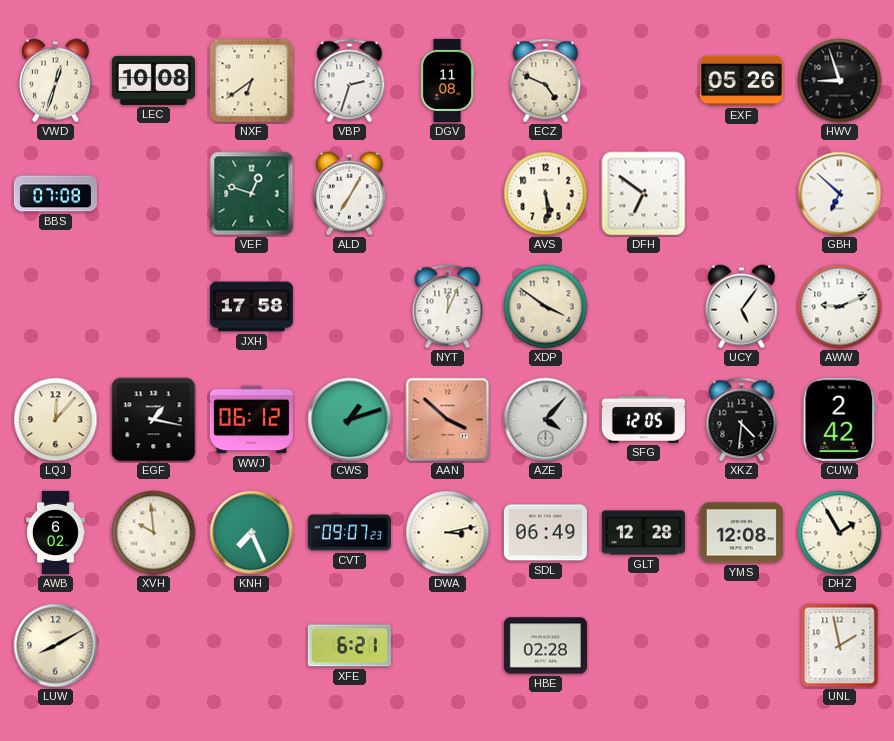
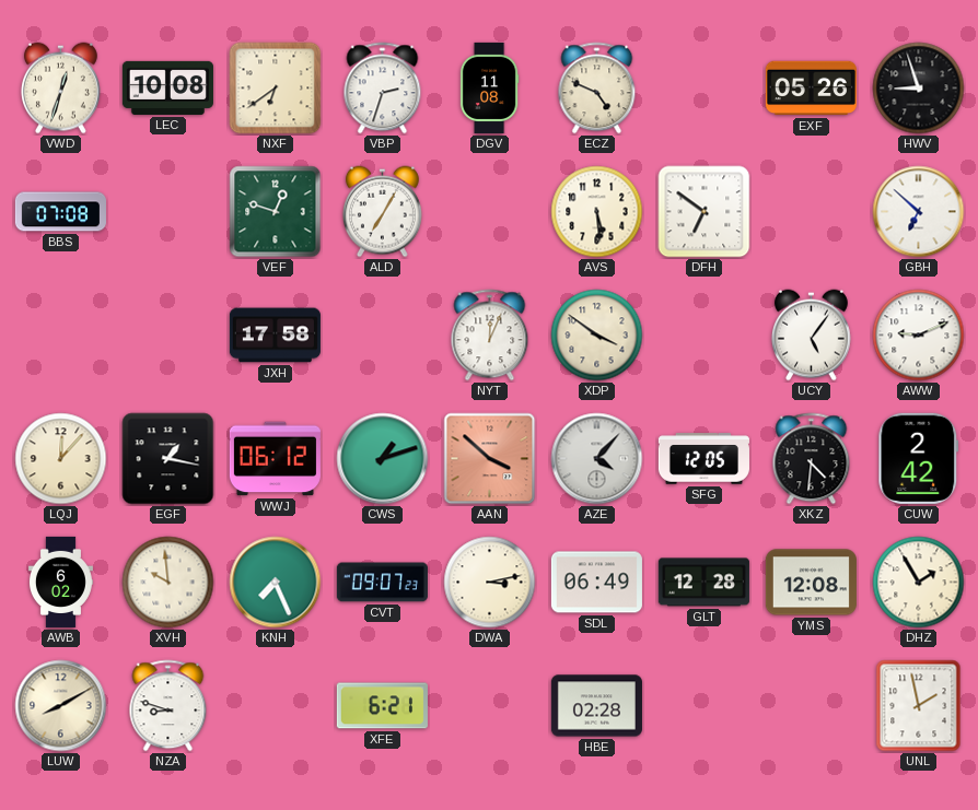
NZA: none -> 8:48
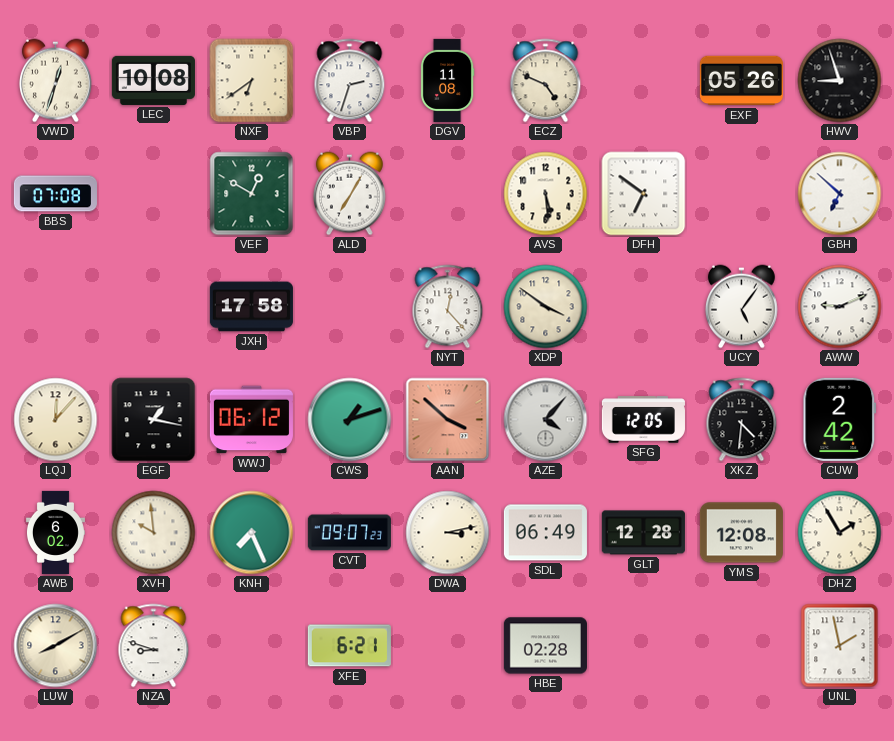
VEF: 12:48 -> 12:50
NYT: 12:04 -> 12:23
